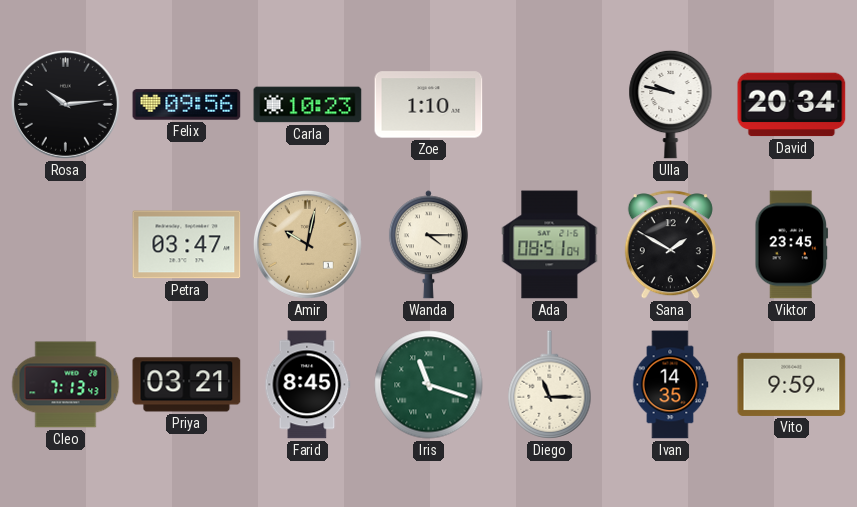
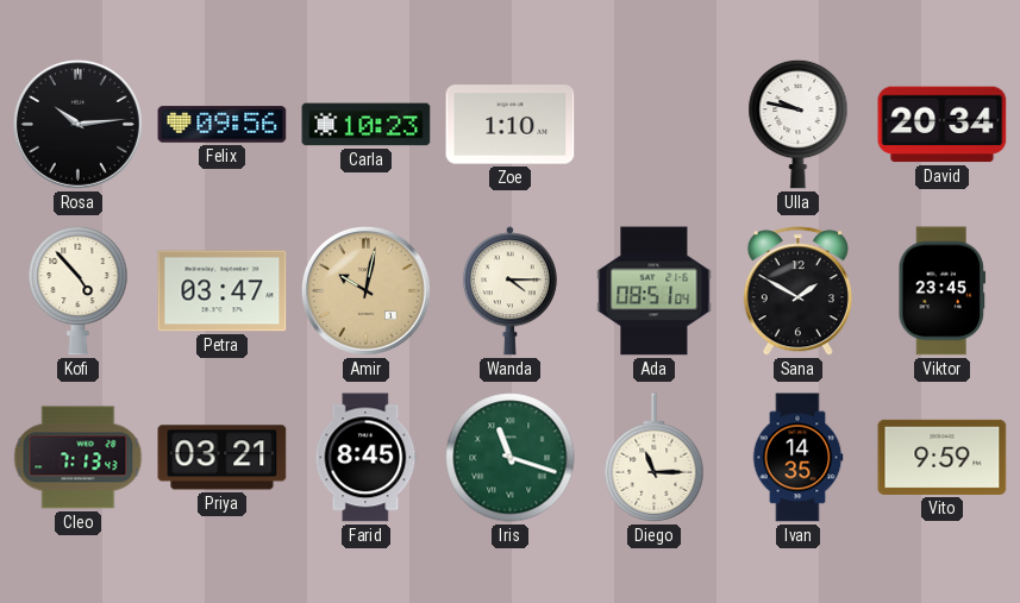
Kofi: none -> 4:53
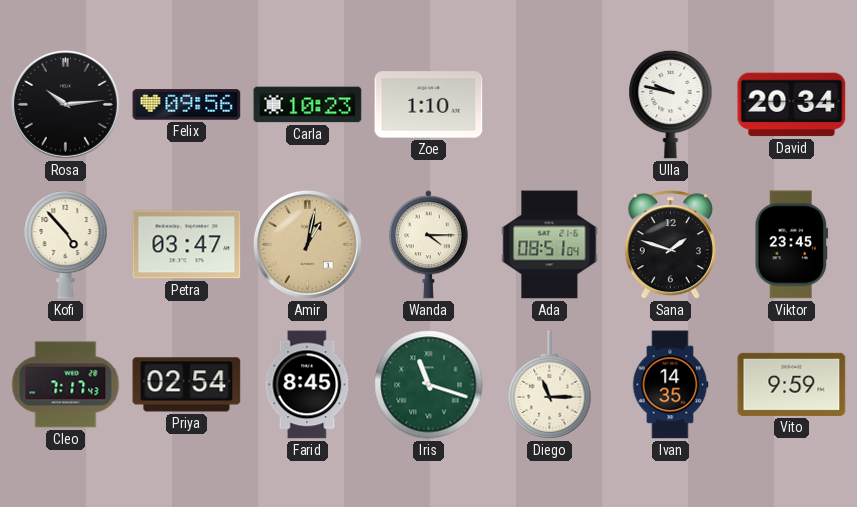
Amir: 10:02 -> 1:02
Sana: 1:50 -> 1:48
Cleo: 7:13 -> 7:17
Priya: 03:21 -> 02:54
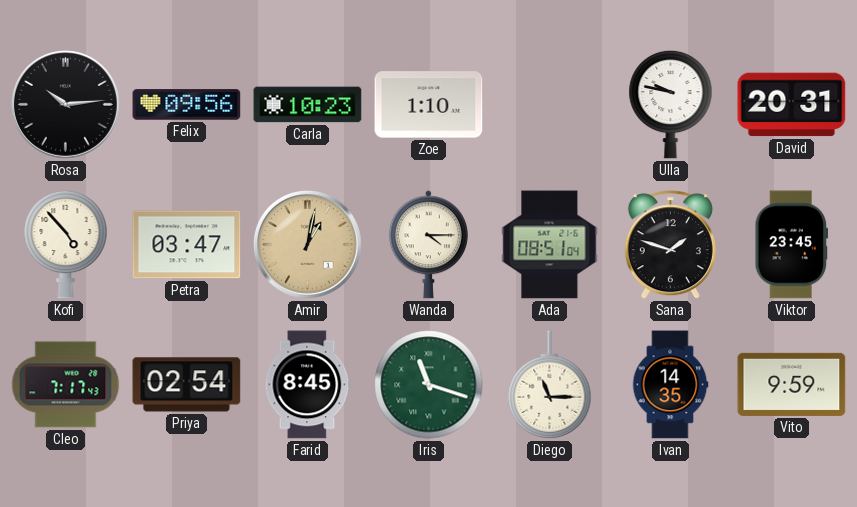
David: 20:34 -> 20:31
